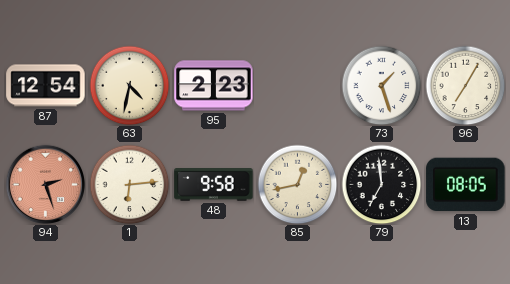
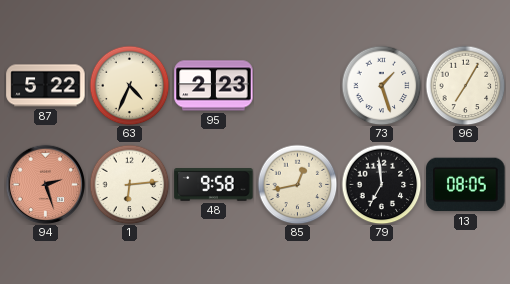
87: 12:54 -> 5:22
63: 4:32 -> 4:34
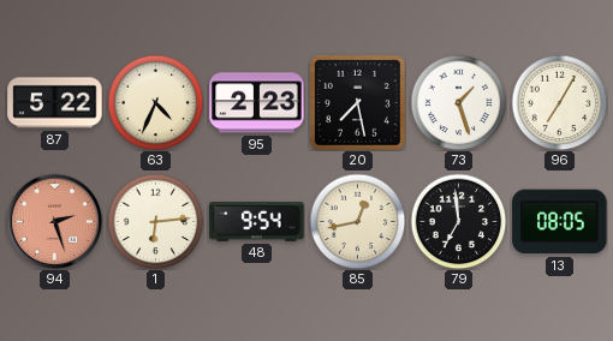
20: none -> 7:28
48: 9:58 -> 9:54
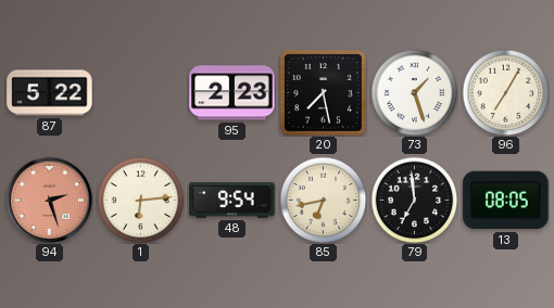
63: 4:34 -> none
85: 12:43 -> 6:43
